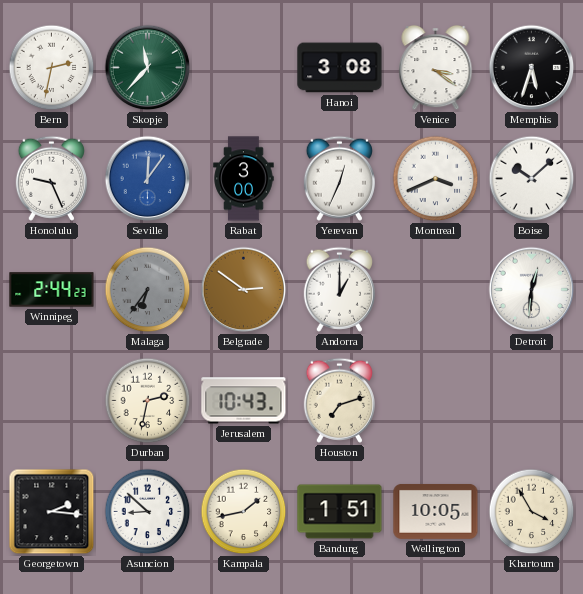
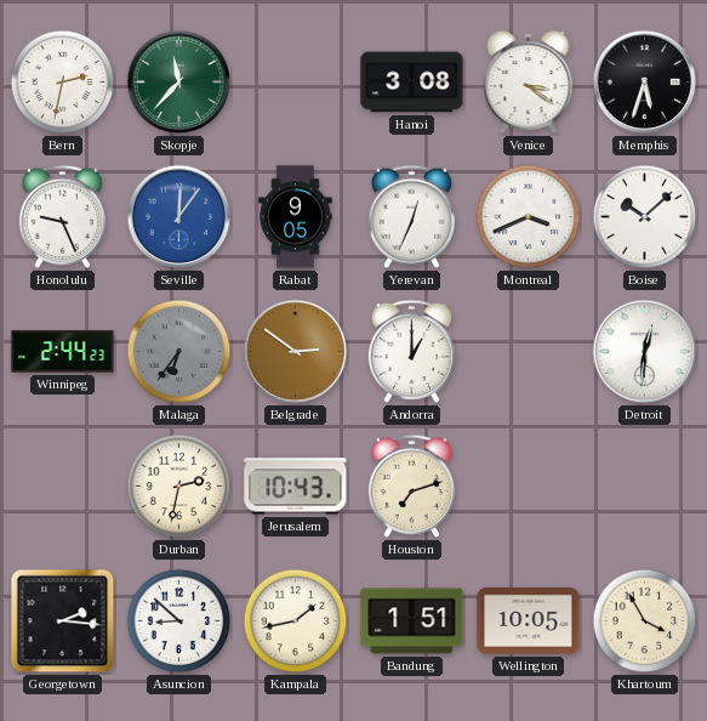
Rabat: 3:00 -> 9:05
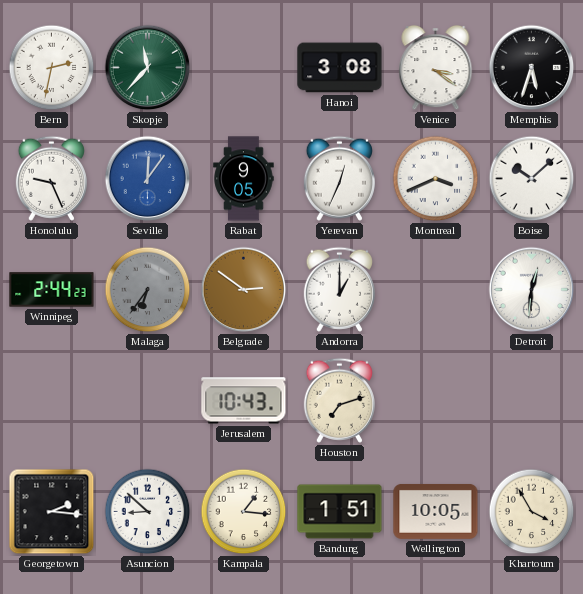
Durban: 2:32 -> none
Kampala: 1:43 -> 1:16
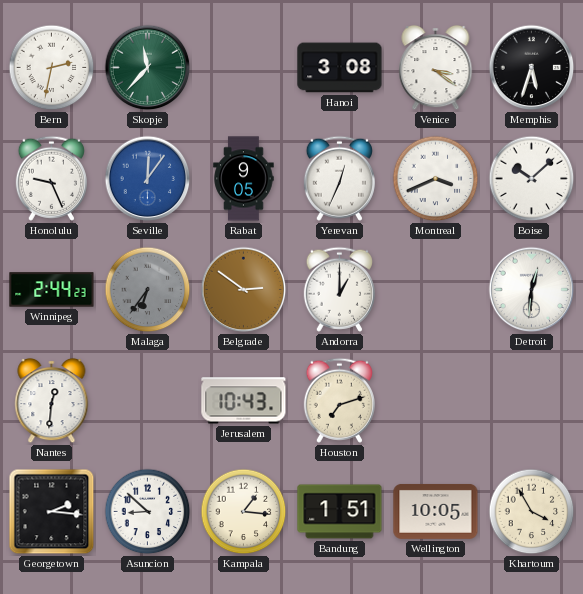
Nantes: none -> 12:31
